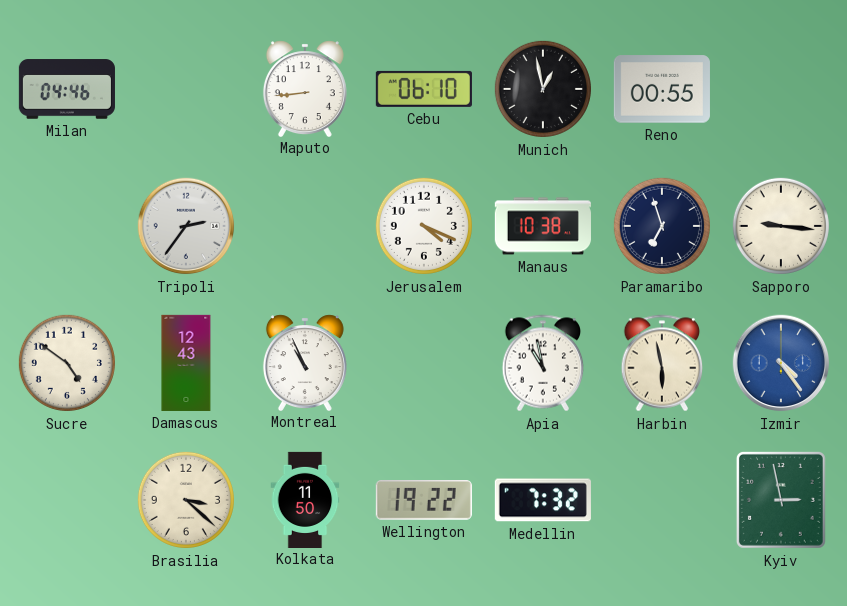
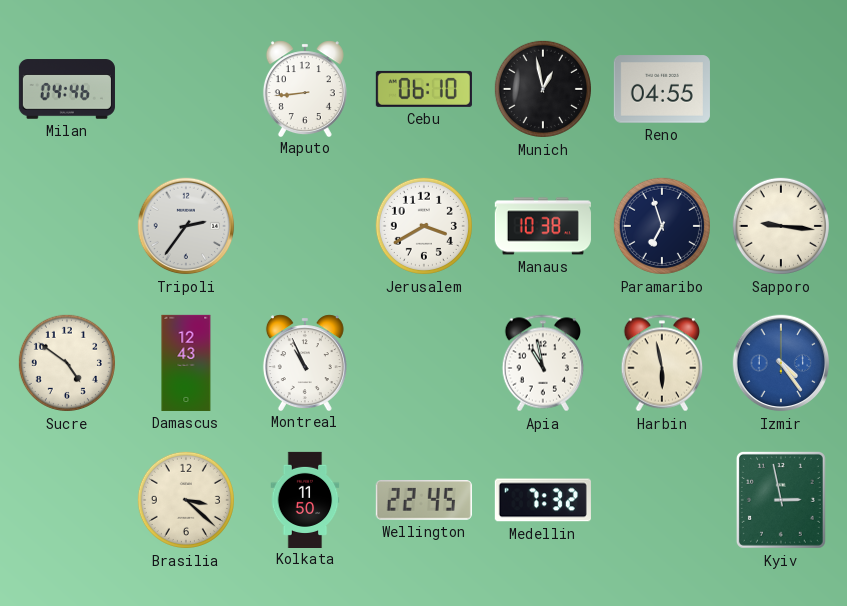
Reno: 00:55 -> 04:55
Jerusalem: 4:19 -> 3:40
Wellington: 19:22 -> 22:45
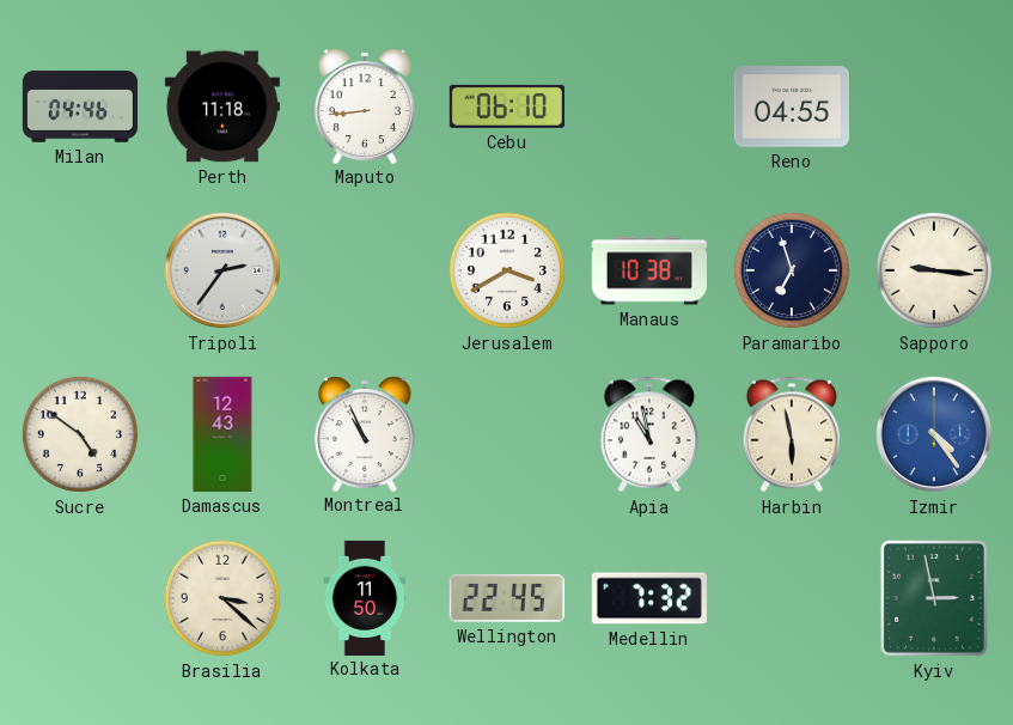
Perth: none -> 11:18
Munich: 12:58 -> none
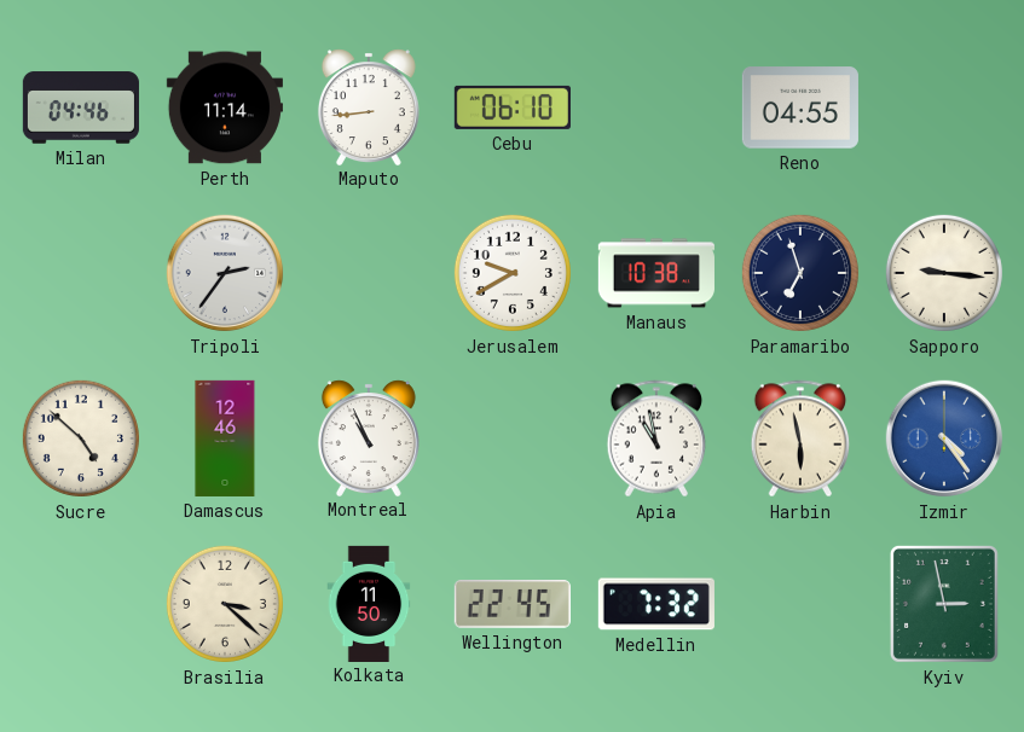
Perth: 11:18 -> 11:14
Jerusalem: 3:40 -> 9:40
Sucre: 4:51 -> 4:52
Damascus: 12:43 -> 12:46
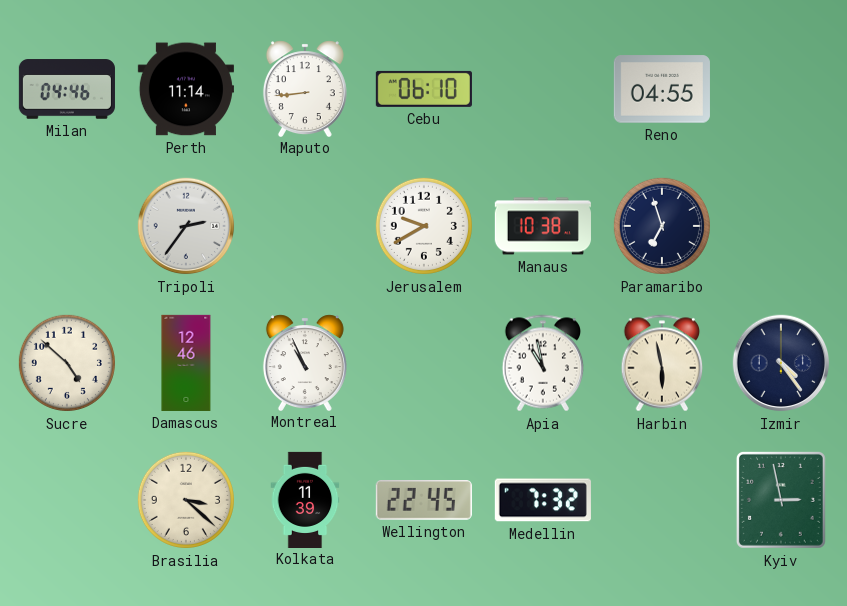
Sapporo: 9:16 -> none
Izmir dial: blue -> navy
Kolkata: 11:50 -> 11:39
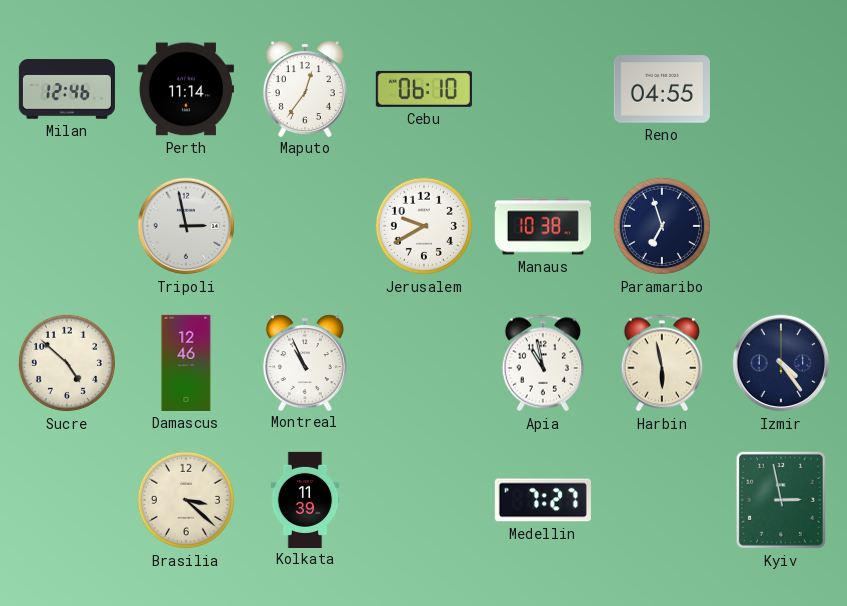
Milan: 04:46 -> 12:46
Maputo: 8:44 -> 12:36
Tripoli: 2:36 -> 2:58
Wellington: 22:45 -> none
Medellin: 7:32 -> 7:27
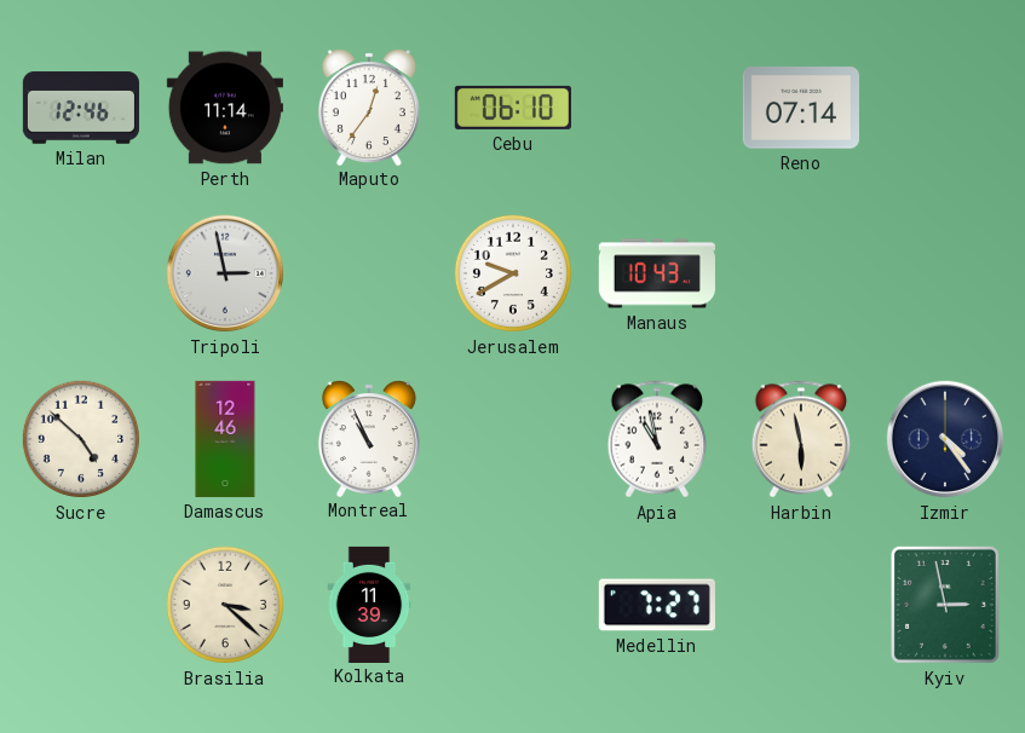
Reno: 04:55 -> 07:14
Manaus: 10:38 -> 10:43
Paramaribo: 6:57 -> none
